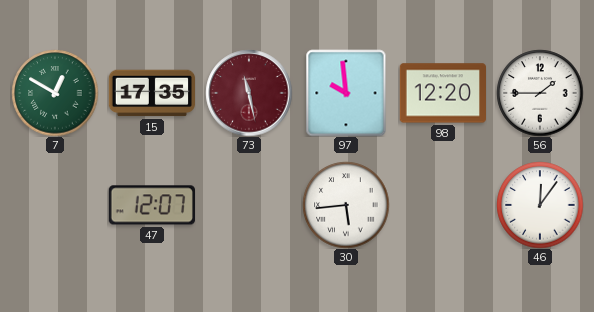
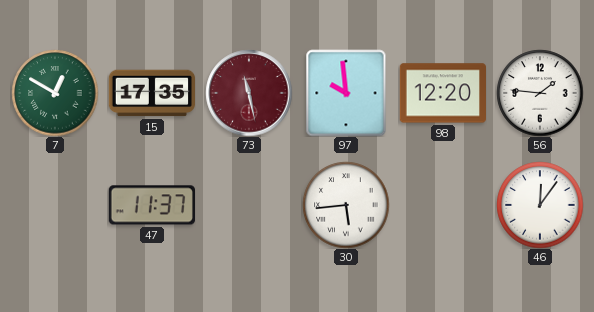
56: 1:45 -> 1:46
47: 12:07 -> 11:37
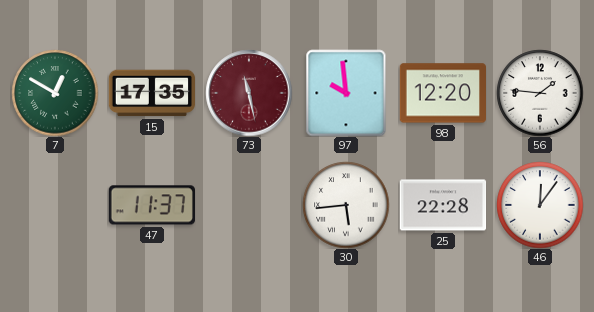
25: none -> 22:28
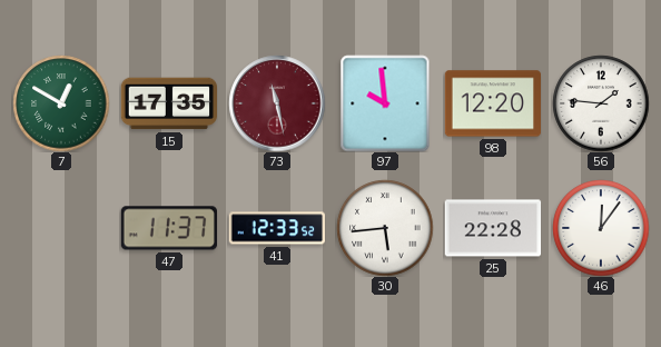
41: none -> 12:33
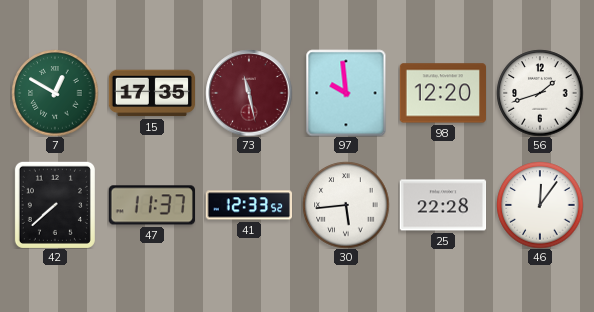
56: 1:46 -> 1:42
42: none -> 7:38
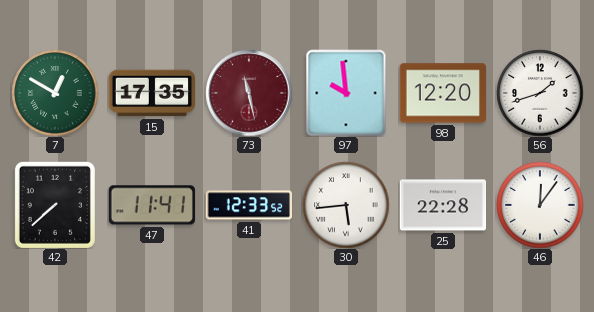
47: 11:37 -> 11:41
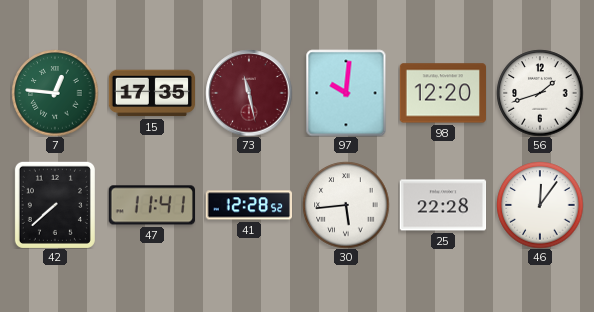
7: 12:50 -> 12:46
97: 9:59 -> 10:01
41: 12:33 -> 12:28
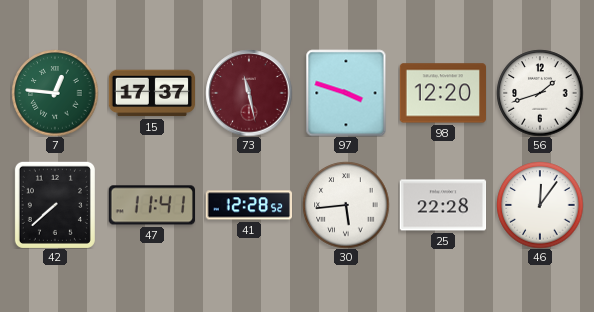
15: 17:35 -> 17:37
97: 10:01 -> 3:48
